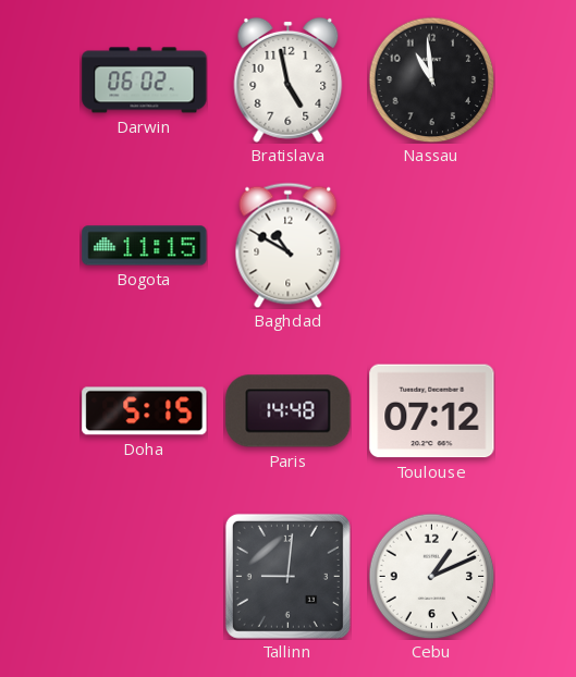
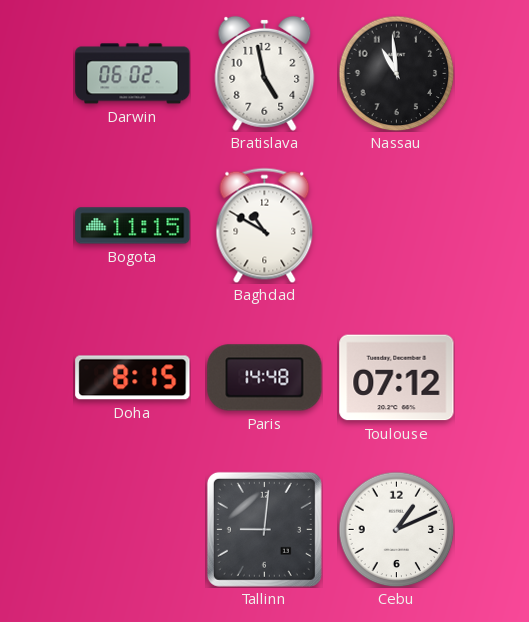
Doha: 5:15 -> 8:15
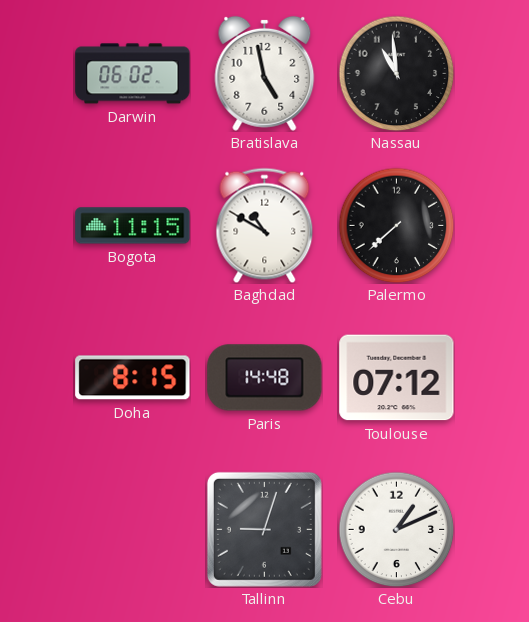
Palermo: none -> 7:38
Tallinn: 9:01 -> 9:03
